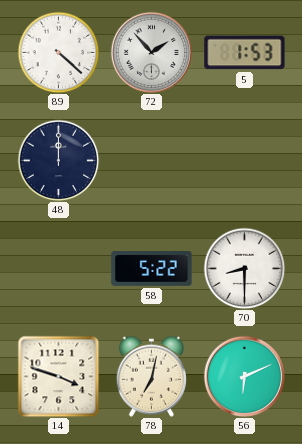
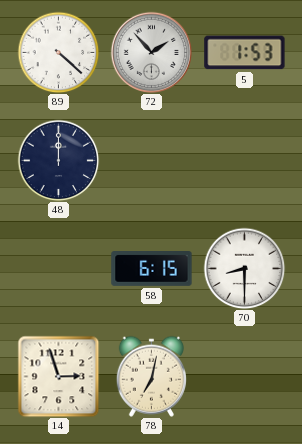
58: 5:22 -> 6:15
14: 3:48 -> 2:57
56: 6:11 -> none
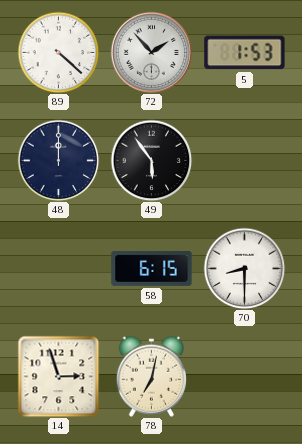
49: none -> 5:54
